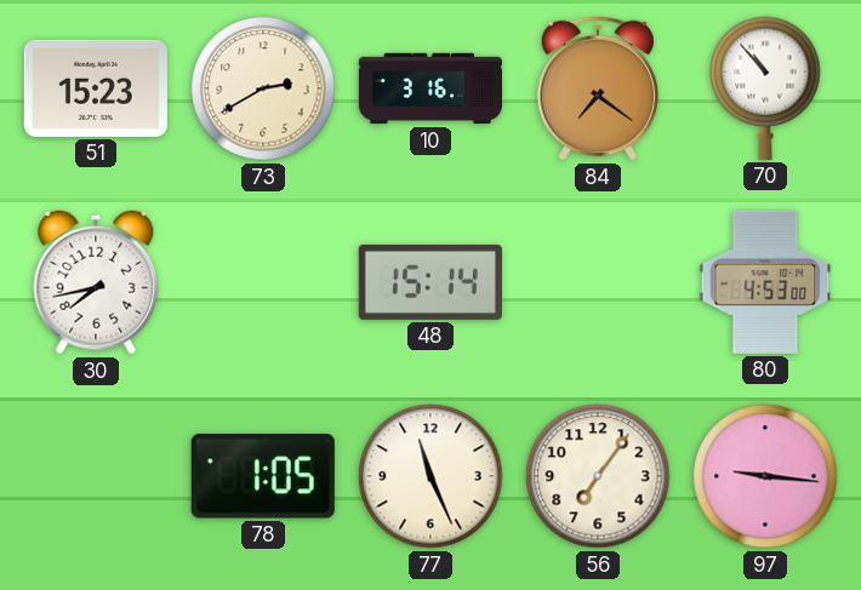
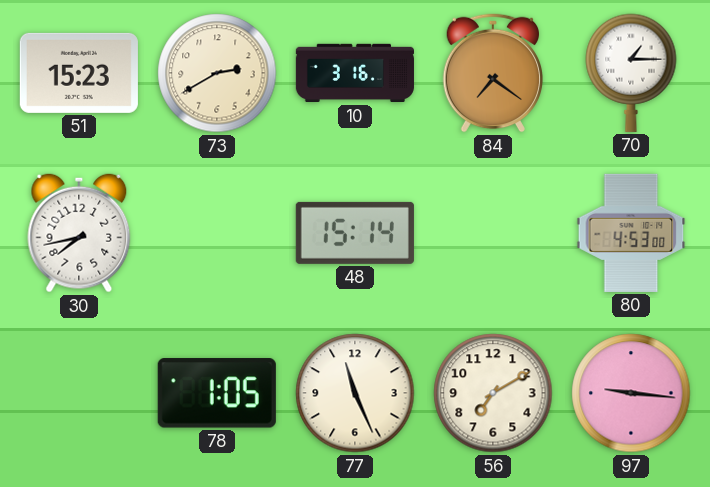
70: 10:53 -> 1:15
56: 7:06 -> 7:10
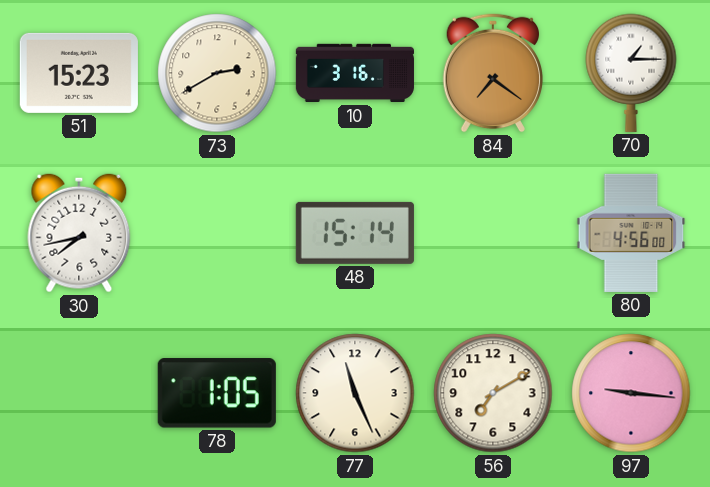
80: 4:53 -> 4:56
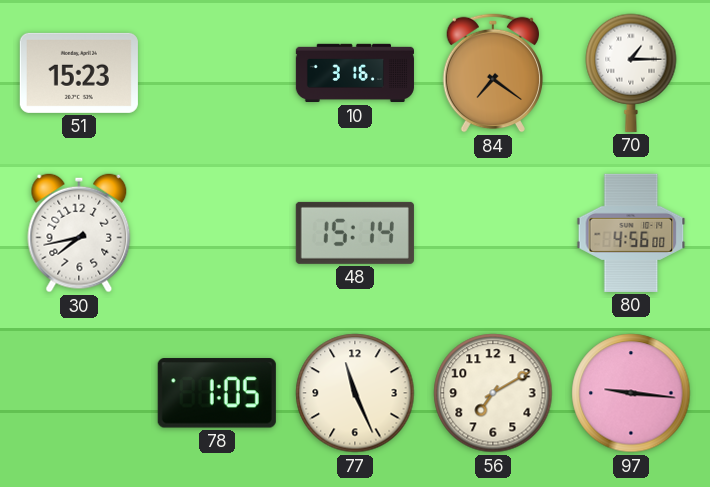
73: 2:40 -> none
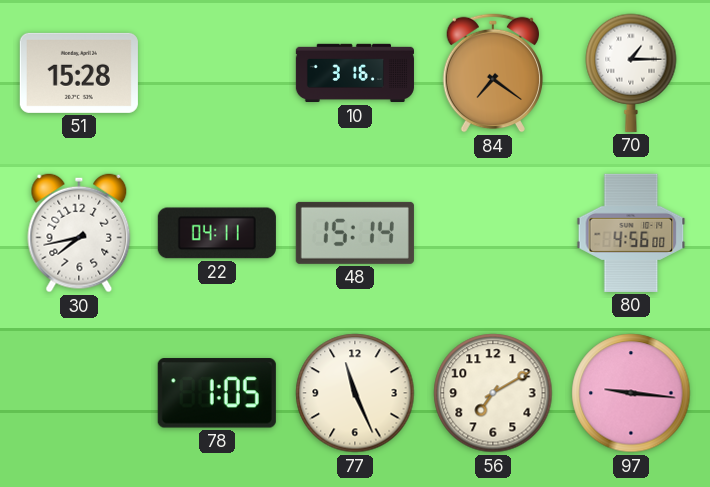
51: 15:23 -> 15:28
22: none -> 04:11
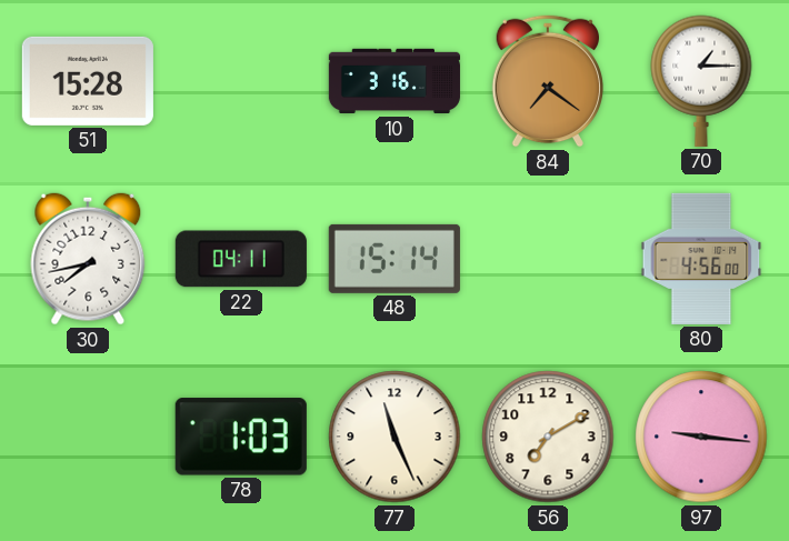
78: 1:05 -> 1:03
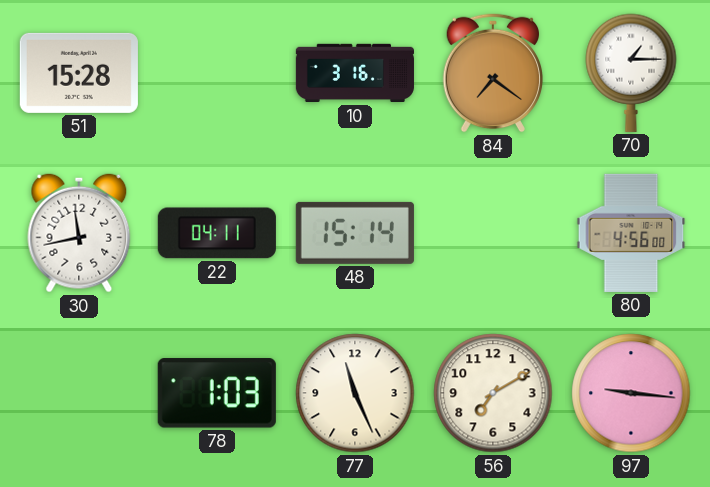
30: 7:43 -> 11:43
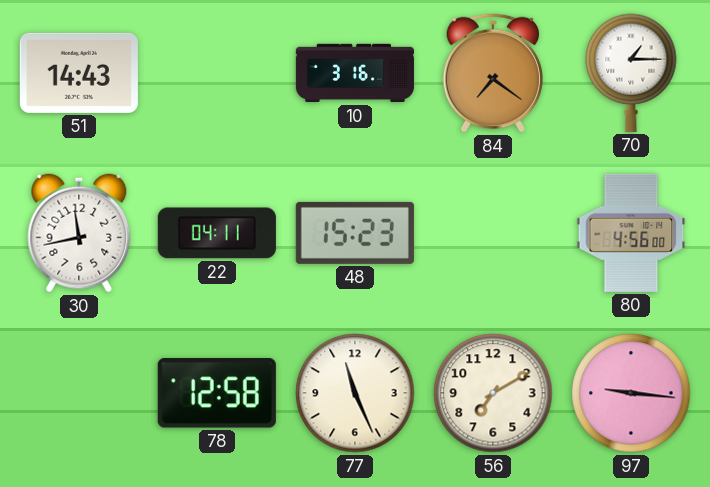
51: 15:28 -> 14:43
48: 15:14 -> 15:23
78: 1:03 -> 12:58
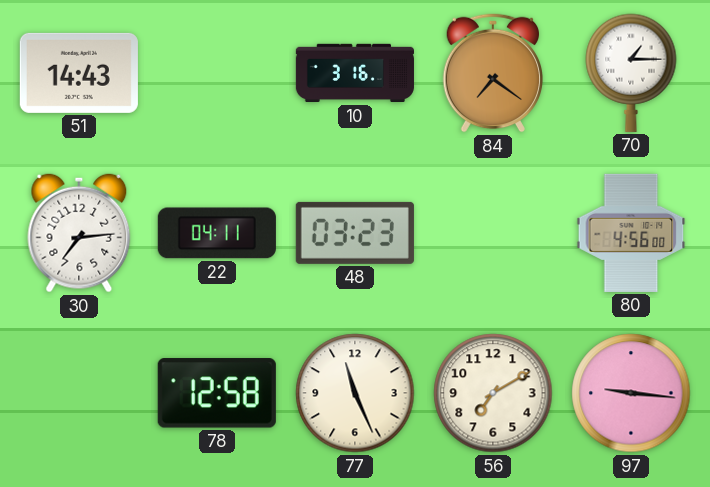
30: 11:43 -> 7:14
48: 15:23 -> 03:23
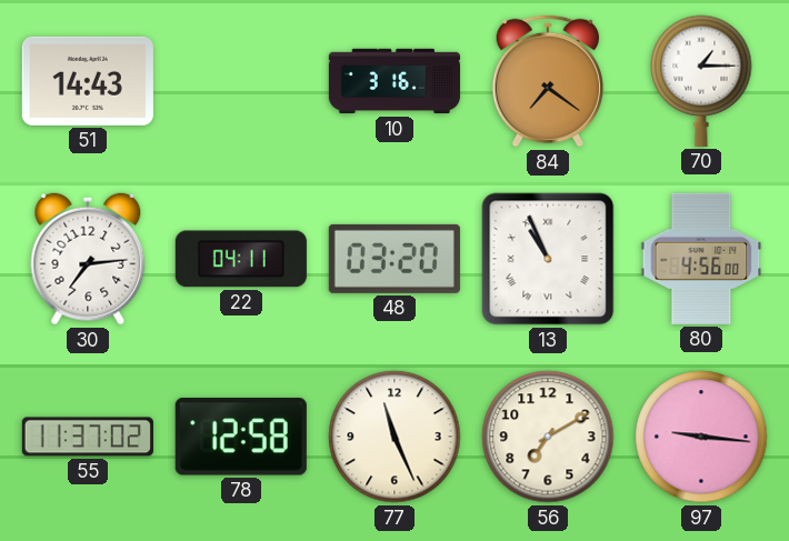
48: 03:23 -> 03:20
13: none -> 10:56
55: none -> 11:37
